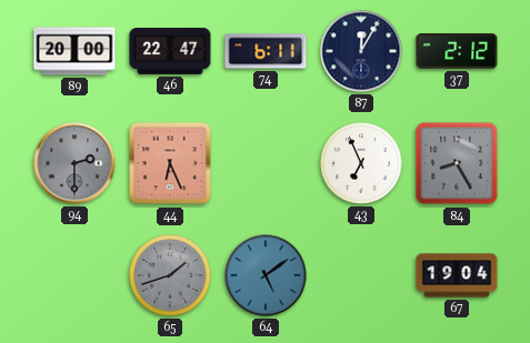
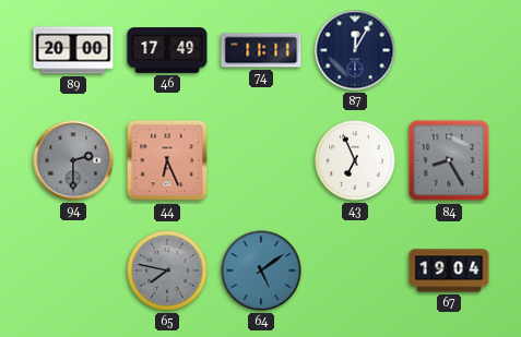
46: 22:47 -> 17:49
74: 6:11 -> 11:11
37: 2:12 -> none
65: 1:42 -> 7:47
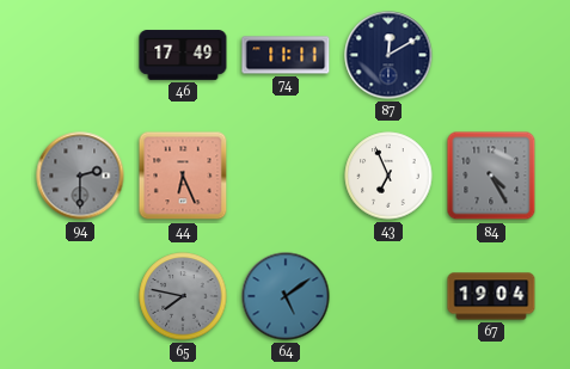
89: 20:00 -> none
87: 12:05 -> 12:10
84: 8:25 -> 4:25
